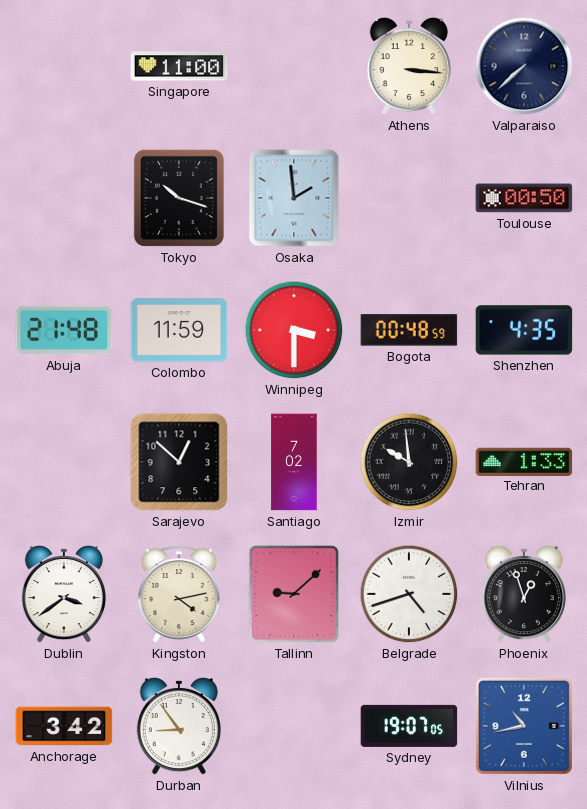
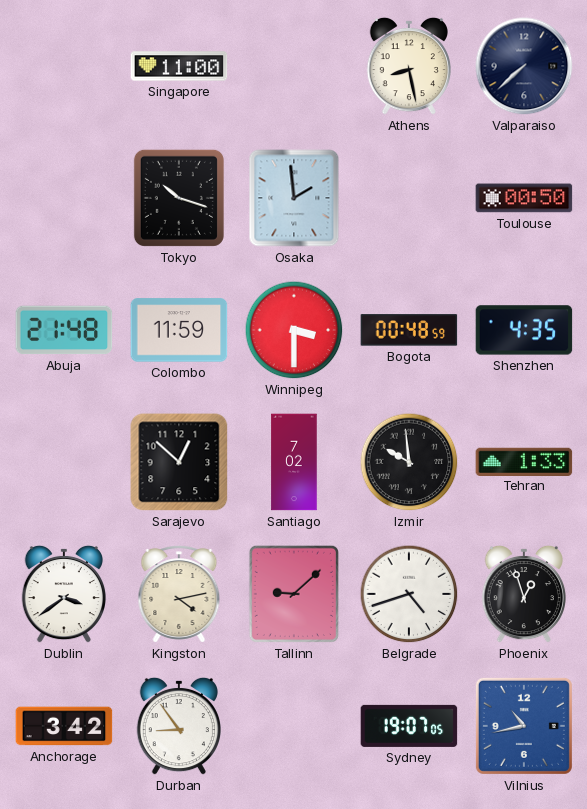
Athens: 3:16 -> 8:28
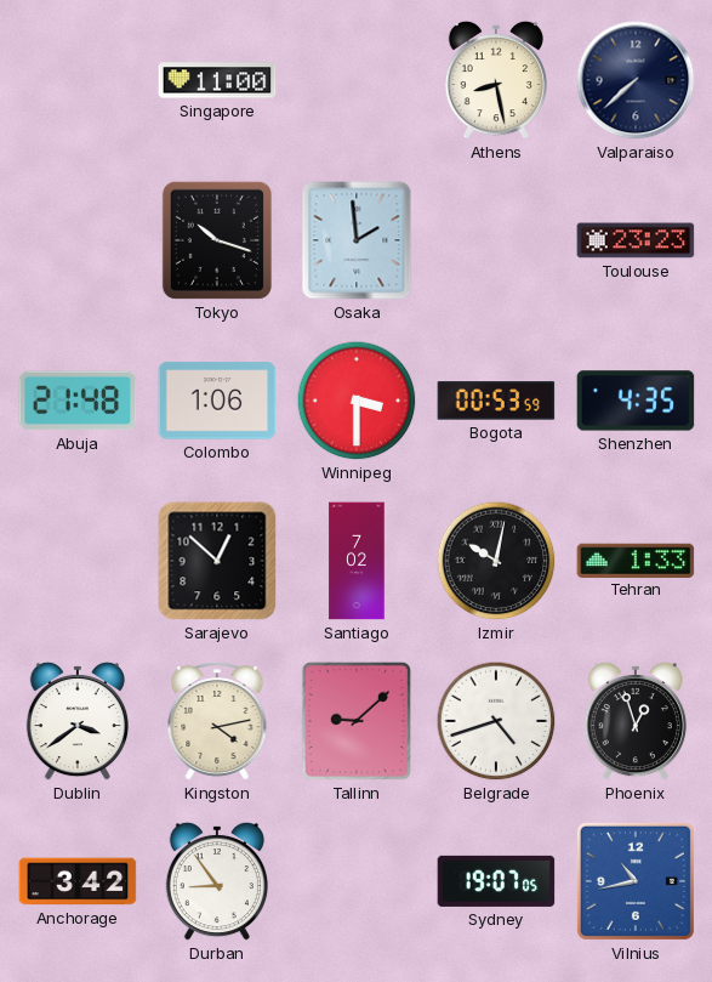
Toulouse: 00:50 -> 23:23
Colombo: 11:59 -> 1:06
Bogota: 00:48 -> 00:53
Izmir: 9:59 -> 10:02
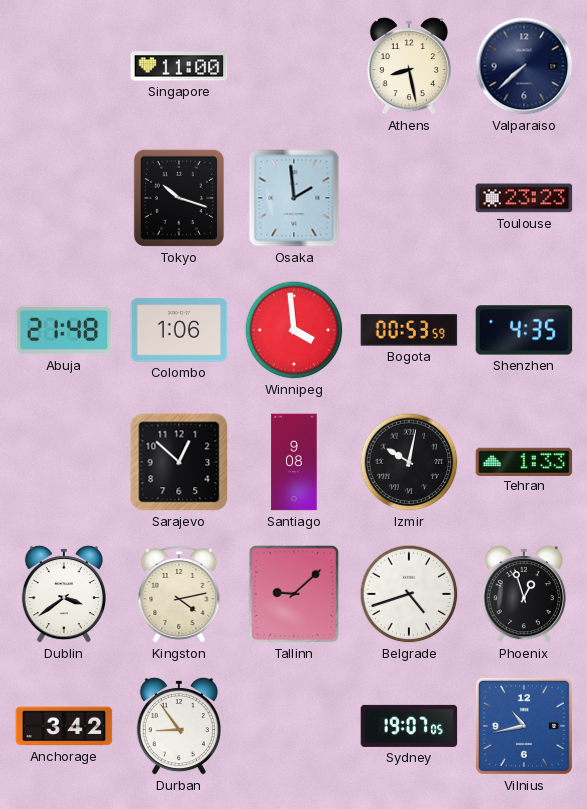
Winnipeg: 3:30 -> 3:59
Santiago: 7:02 -> 9:08
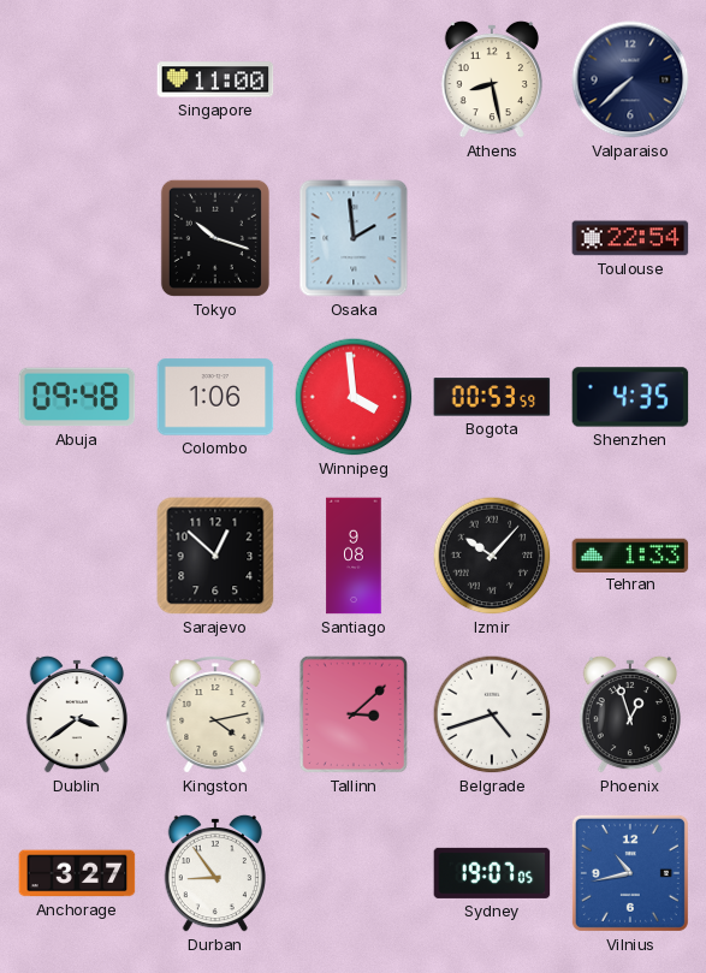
Toulouse: 23:23 -> 22:54
Abuja: 21:48 -> 09:48
Izmir: 10:02 -> 10:07
Tallinn: 9:08 -> 3:08
Anchorage: 3:42 -> 3:27
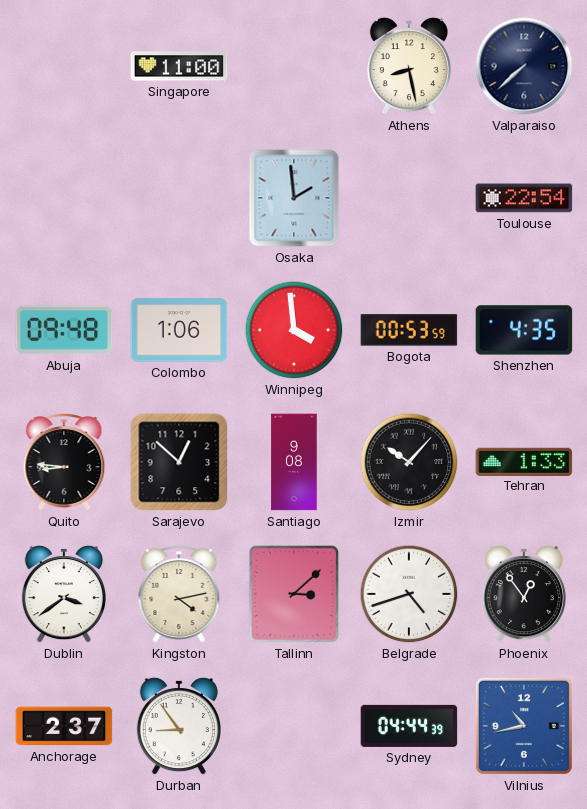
Tokyo: 10:18 -> none
Quito: none -> 8:46
Phoenix: 12:57 -> 12:54
Anchorage: 3:27 -> 2:37
Sydney: 19:07 -> 04:44
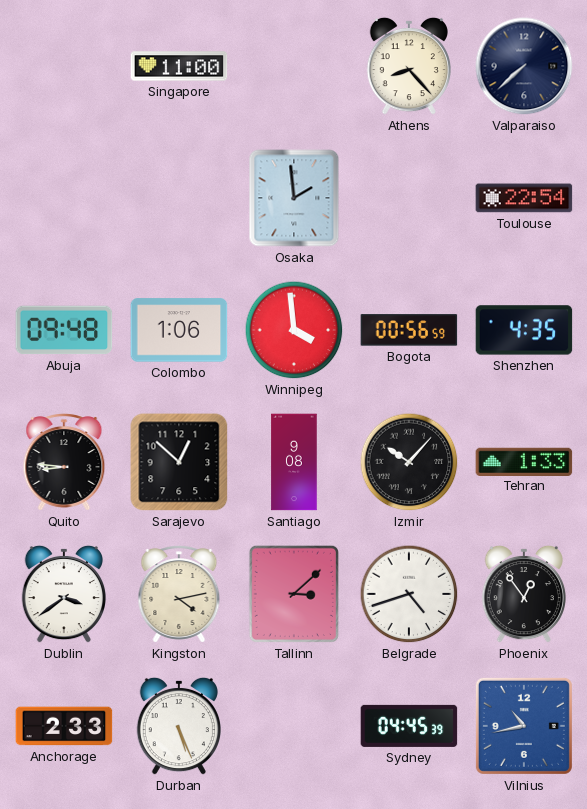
Athens: 8:28 -> 8:23
Bogota: 00:53 -> 00:56
Anchorage: 2:37 -> 2:33
Durban: 8:54 -> 5:26
Sydney: 04:44 -> 04:45
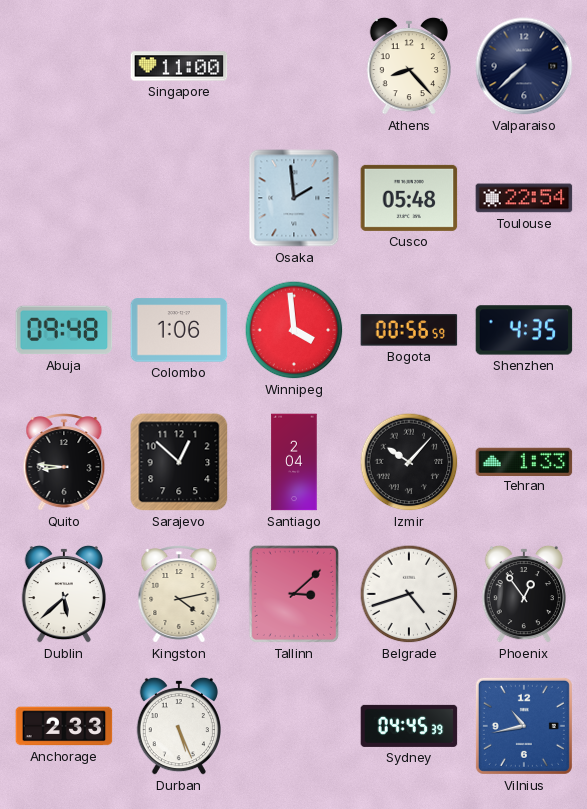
Cusco: none -> 05:48
Santiago: 9:08 -> 2:04
Dublin: 3:39 -> 5:38
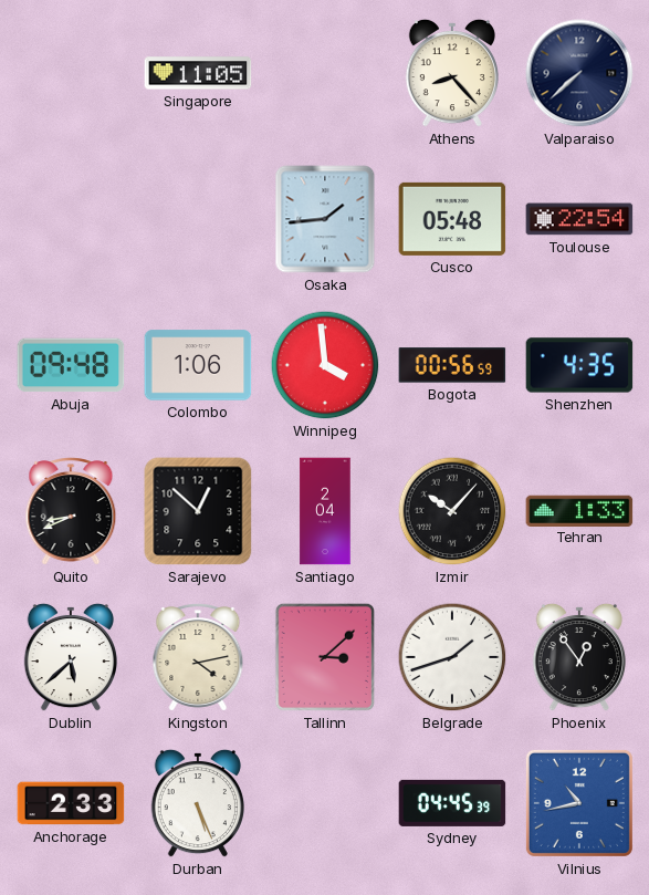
Singapore: 11:00 -> 11:05
Osaka: 1:59 -> 1:44
Quito: 8:46 -> 8:41
Belgrade: 4:42 -> 1:42
